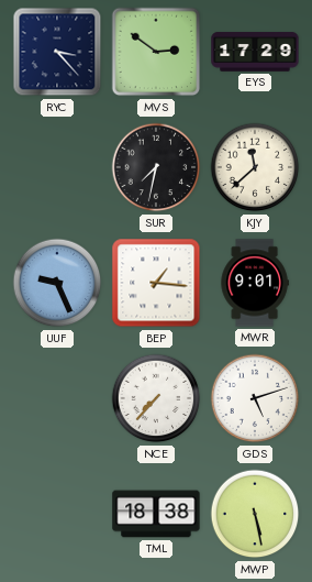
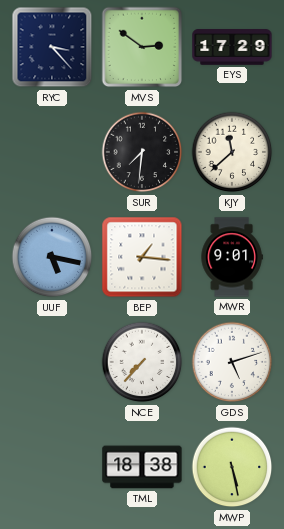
SUR: 7:32 -> 7:31
UUF: 9:26 -> 5:17
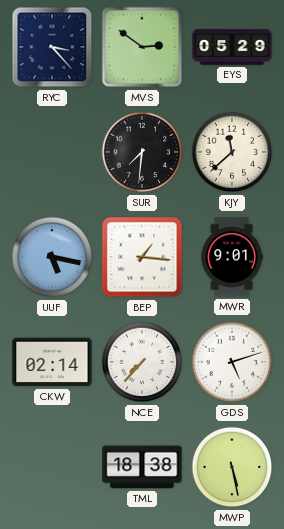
EYS: 17:29 -> 05:29
CKW: none -> 02:14
